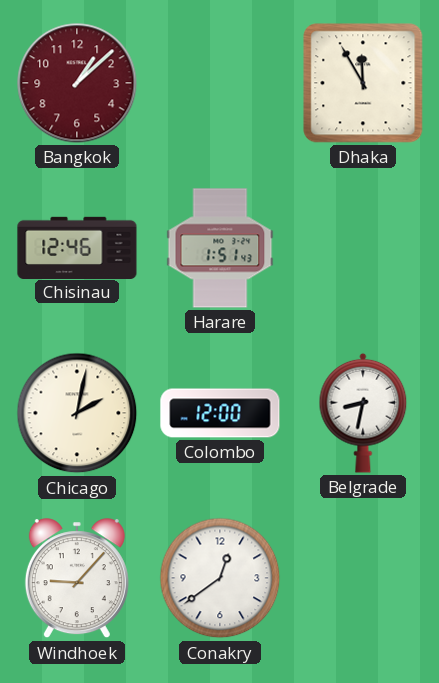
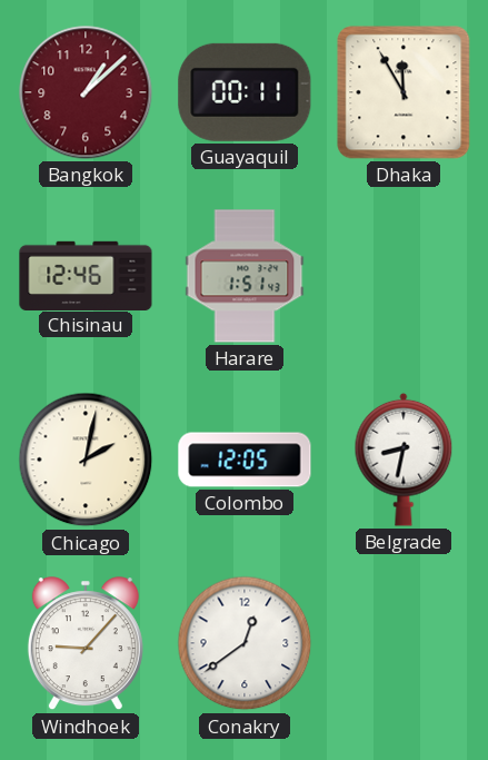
Guayaquil: none -> 00:11
Colombo: 12:00 -> 12:05
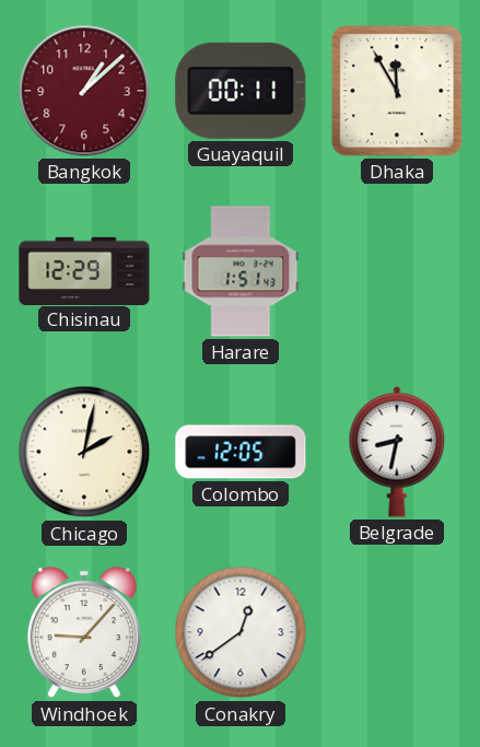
Chisinau: 12:46 -> 12:29
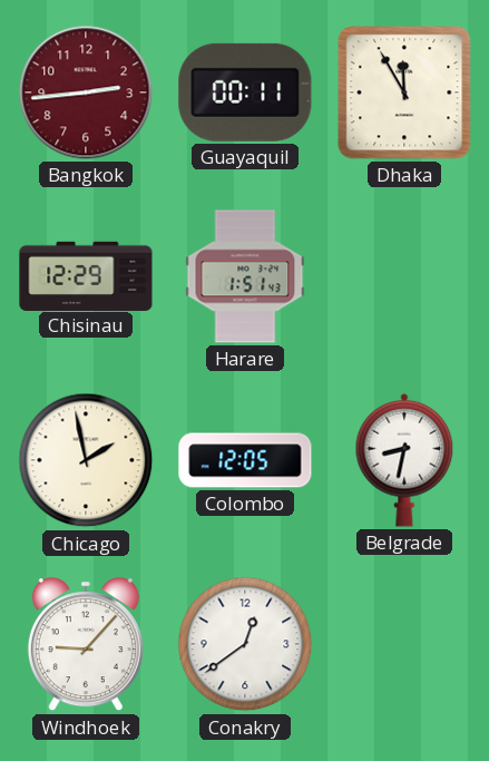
Bangkok: 1:08 -> 2:44
Chicago: 2:02 -> 1:58
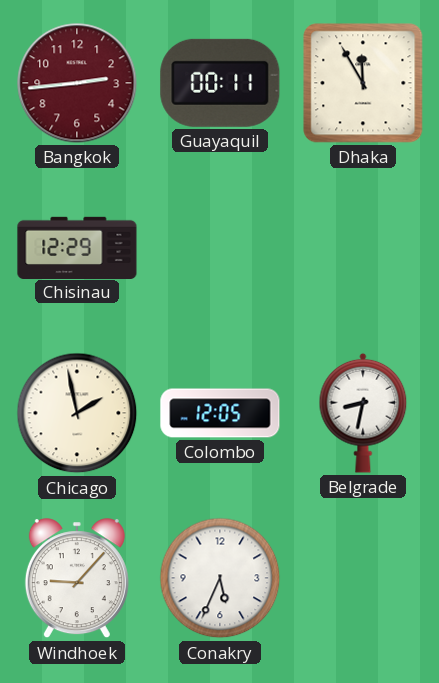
Harare: 1:51 -> none
Conakry: 12:39 -> 5:34
